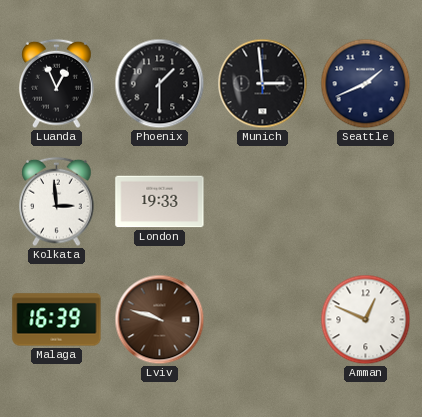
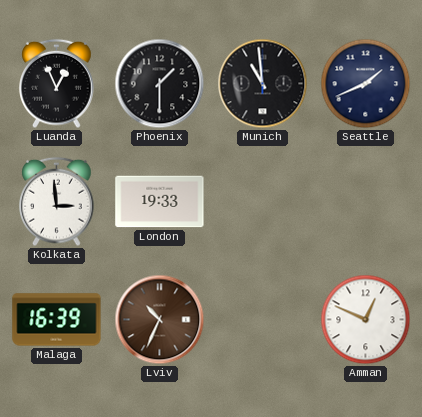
Munich: 2:59 -> 10:59
Lviv: 9:48 -> 10:34
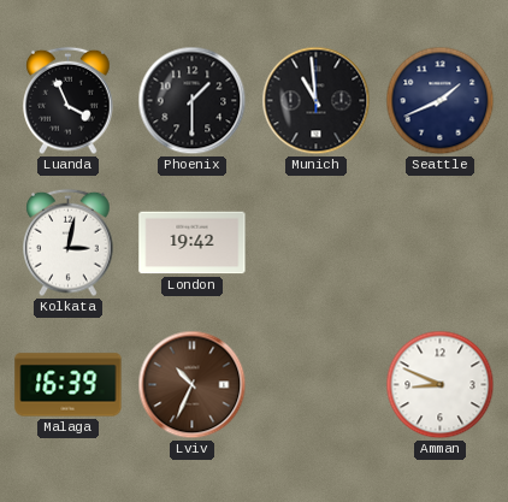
Luanda: 12:56 -> 3:56
Kolkata: 2:59 -> 3:02
London: 19:33 -> 19:42
Amman: 12:49 -> 8:49
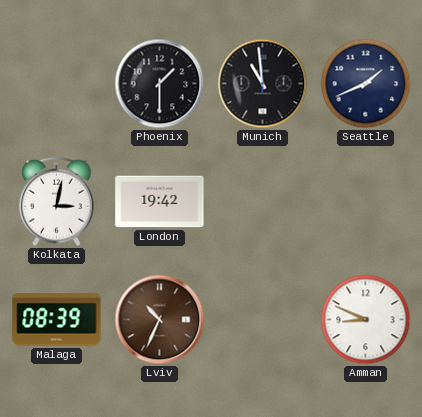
Luanda: 3:56 -> none
Malaga: 16:39 -> 08:39
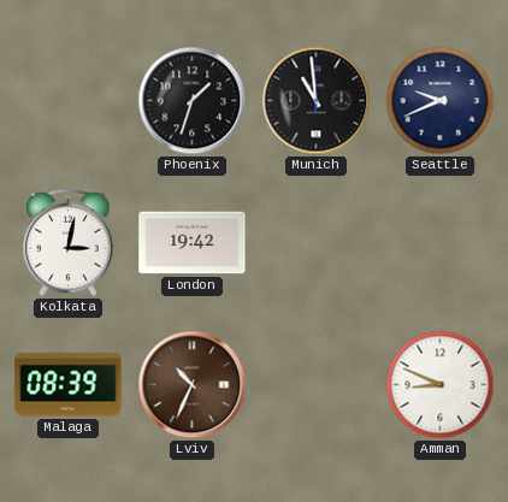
Phoenix: 1:30 -> 1:33
Seattle: 1:41 -> 9:41
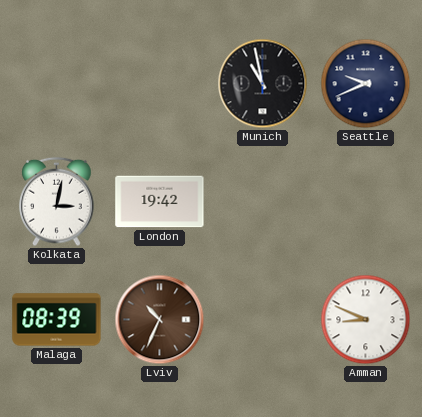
Phoenix: 1:33 -> none
Munich: 10:59 -> 10:58
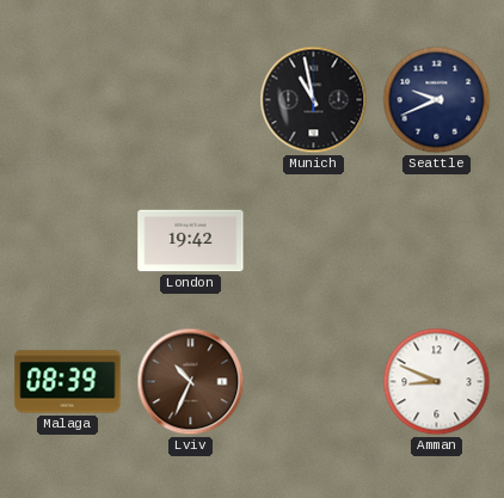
Kolkata: 3:02 -> none
